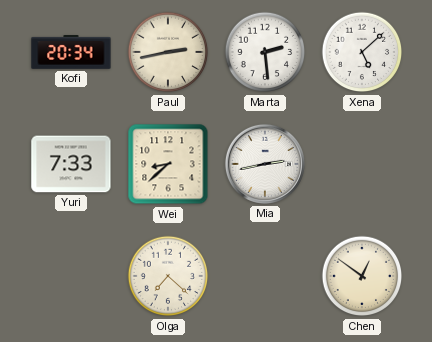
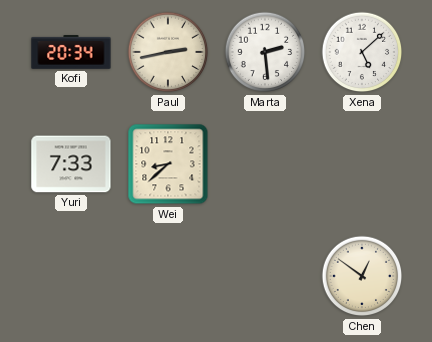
Mia: 2:43 -> none
Olga: 7:22 -> none
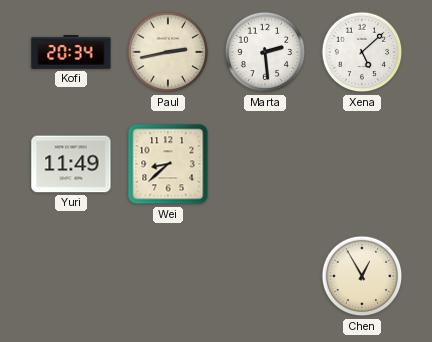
Yuri: 7:33 -> 11:49
Chen: 12:51 -> 12:55
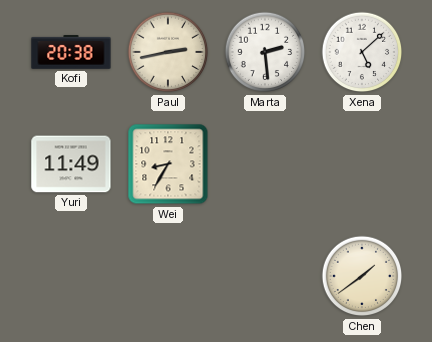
Kofi: 20:34 -> 20:38
Wei: 8:38 -> 8:35
Chen: 12:55 -> 1:39
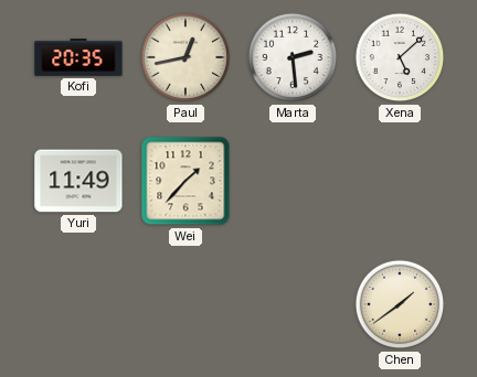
Kofi: 20:38 -> 20:35
Paul: 2:43 -> 12:43
Wei: 8:35 -> 1:37
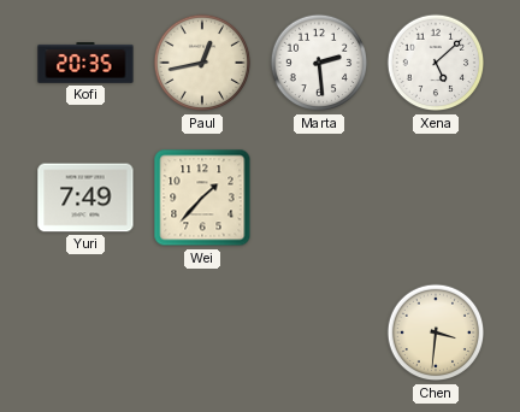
Yuri: 11:49 -> 7:49
Chen: 1:39 -> 3:31
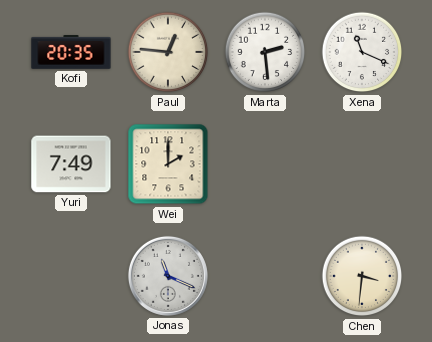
Paul: 12:43 -> 12:46
Xena: 5:08 -> 11:19
Wei: 1:37 -> 2:00
Jonas: none -> 11:19
